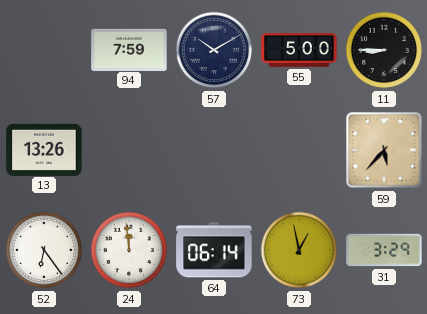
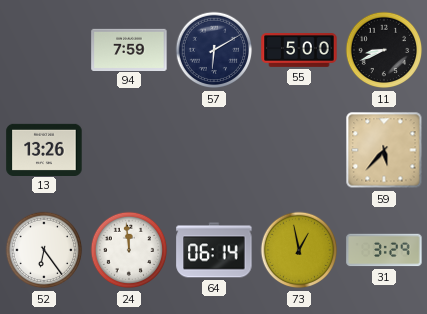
57: 10:10 -> 6:10
11: 8:45 -> 8:41
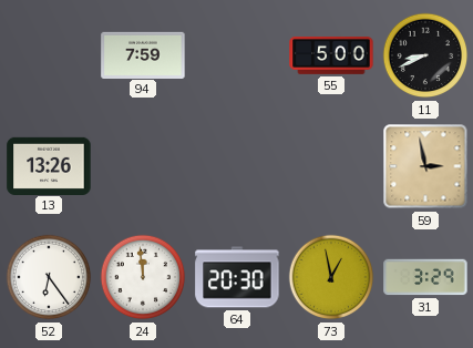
57: 6:10 -> none
59: 5:37 -> 2:58
64: 06:14 -> 20:30
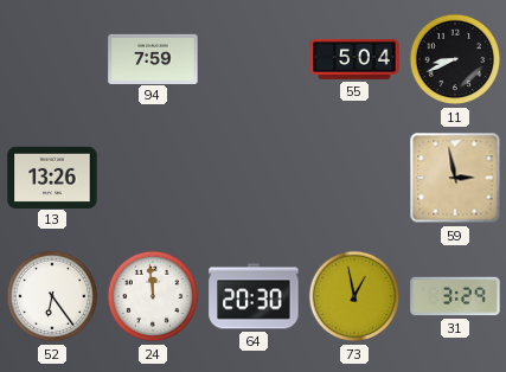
55: 5:00 -> 5:04
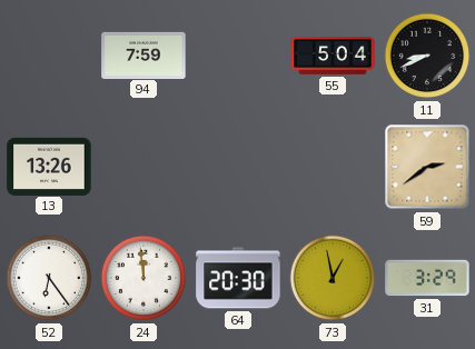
59: 2:58 -> 2:39
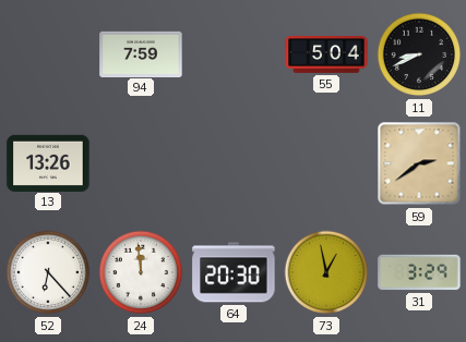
52: 6:24 -> 6:23
